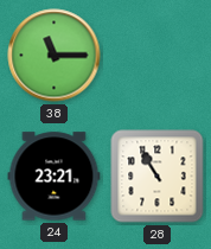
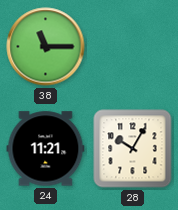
24: 23:21 -> 11:21
28: 10:55 -> 10:05
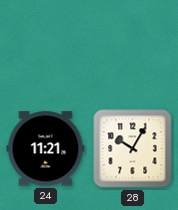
38: 11:15 -> none
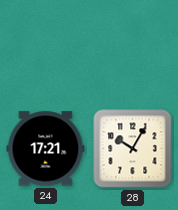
24: 11:21 -> 17:21
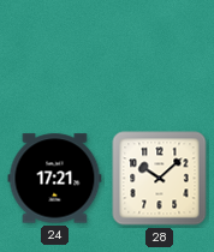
28: 10:05 -> 10:08
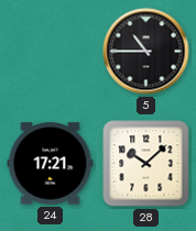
5: none -> 10:45
